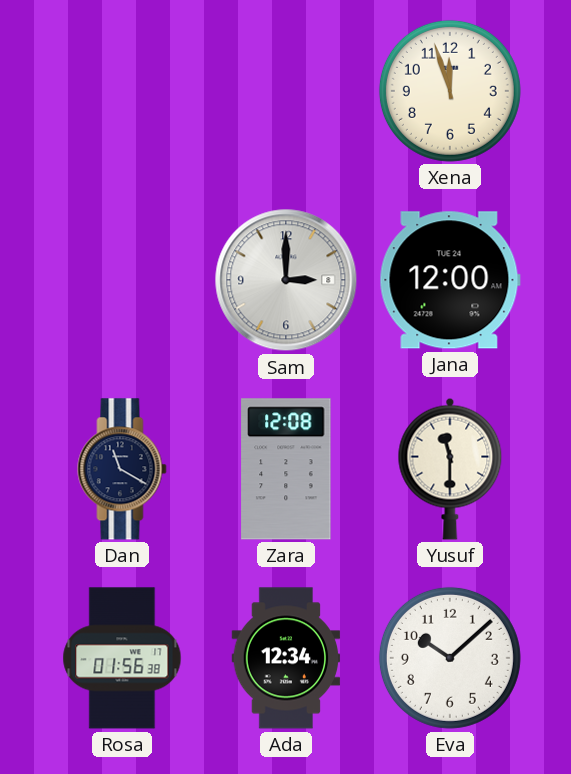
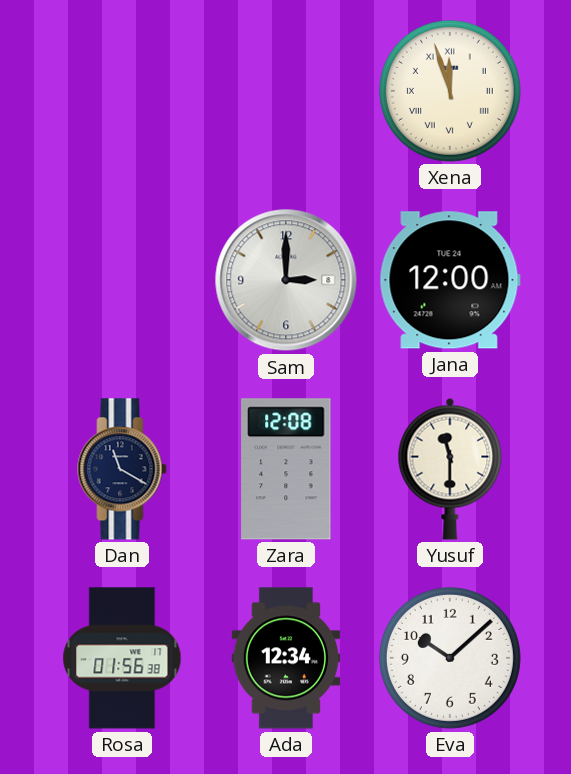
Xena numerals: Arabic -> Roman
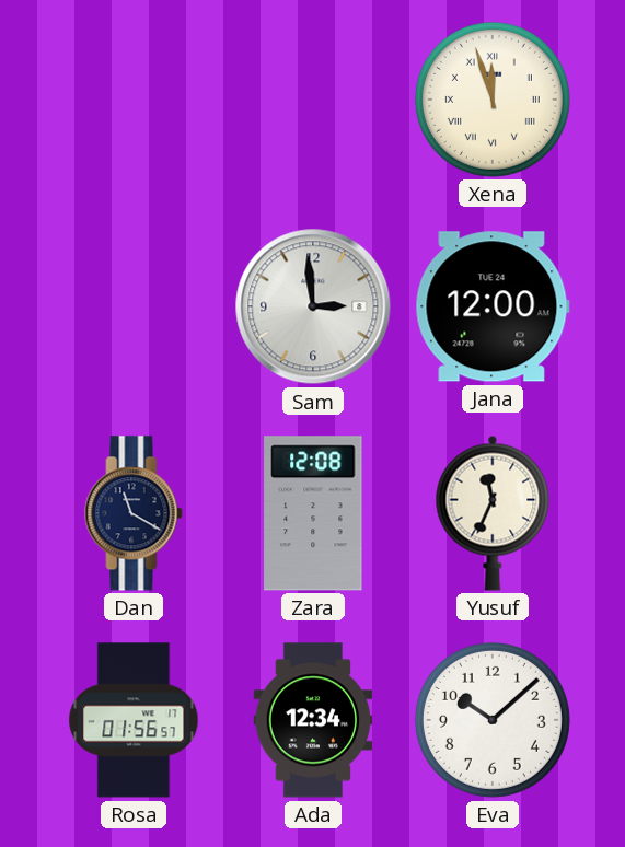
Sam: 3:00 -> 2:59
Yusuf: 11:30 -> 11:34
Rosa: 01:56:38 -> 01:56:57
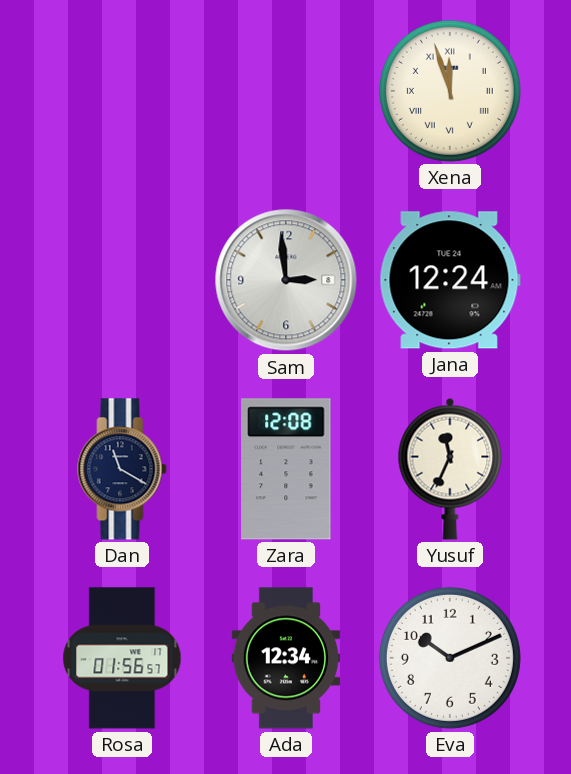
Jana: 12:00 -> 12:24
Eva: 10:08 -> 10:11
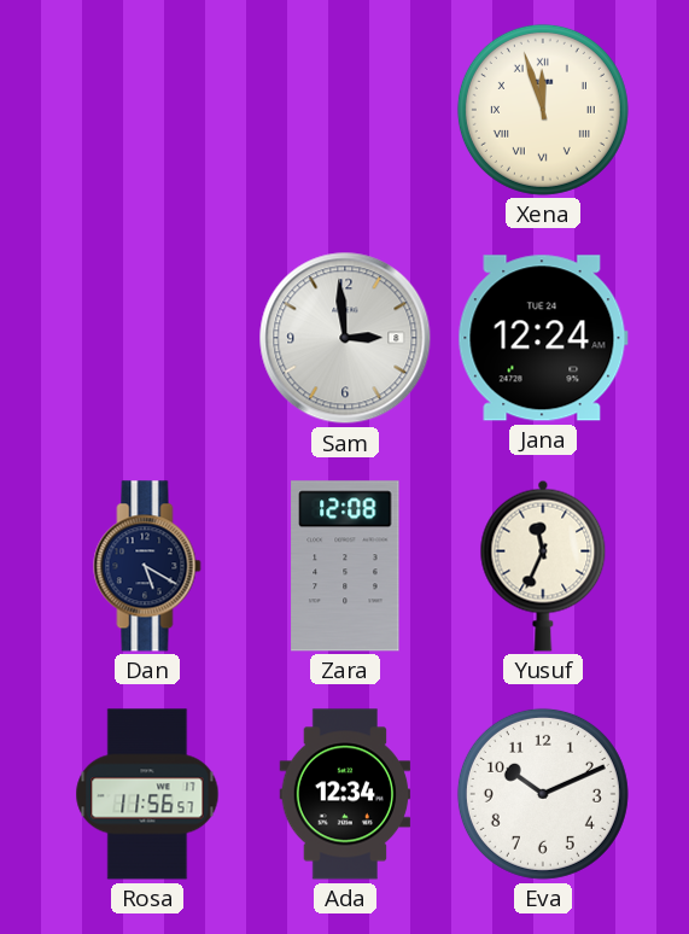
Dan: 11:20 -> 5:20
Rosa: 01:56 -> 11:56
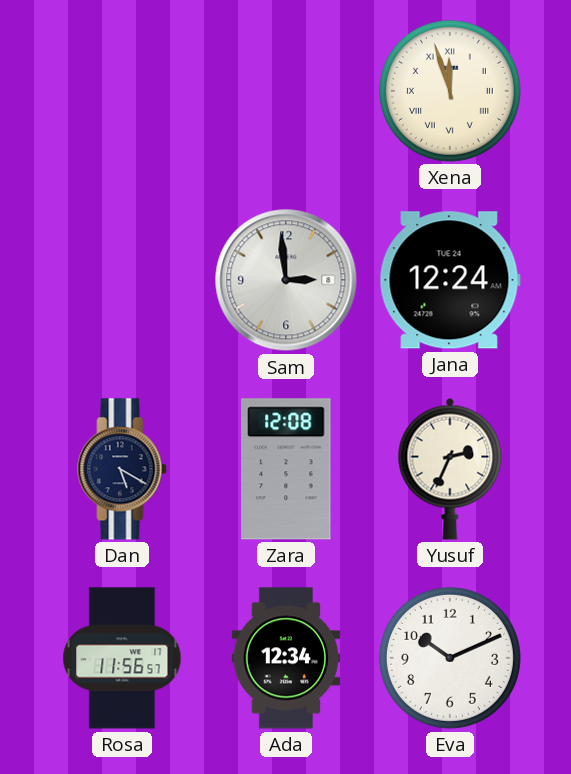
Yusuf: 11:34 -> 2:34
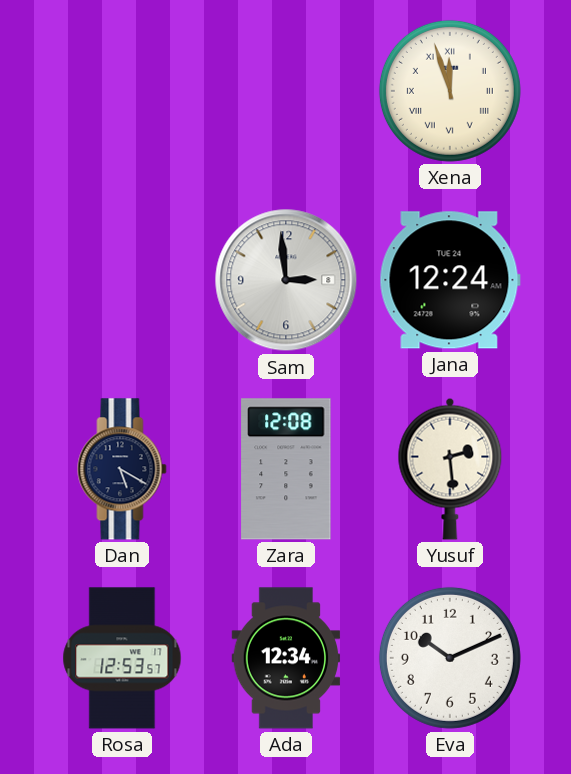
Yusuf: 2:34 -> 2:29
Rosa: 11:56 -> 12:53
